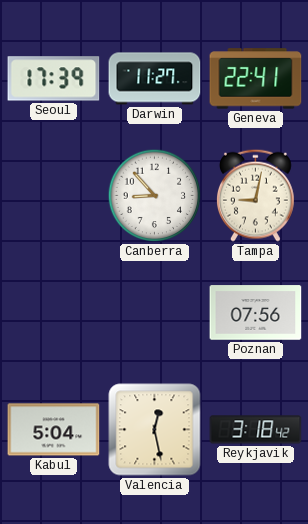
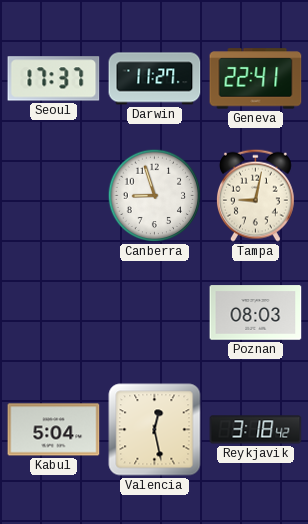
Seoul: 17:39 -> 17:37
Canberra: 8:53 -> 8:57
Poznan: 07:56 -> 08:03
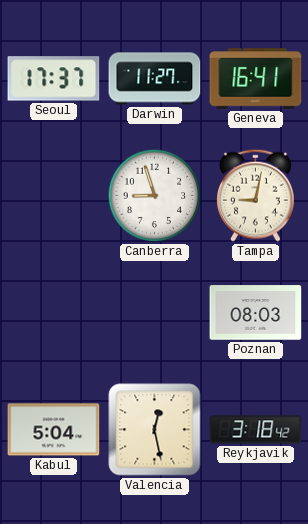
Geneva: 22:41 -> 16:41
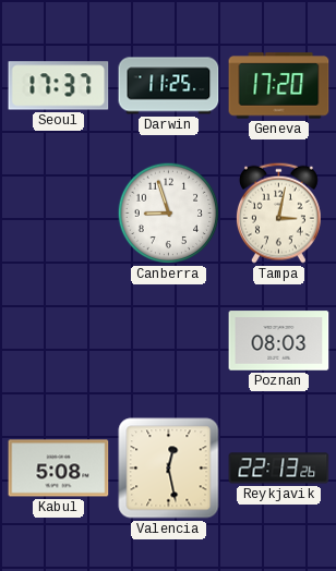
Darwin: 11:27 -> 11:25
Geneva: 16:41 -> 17:20
Tampa: 9:02 -> 3:02
Kabul: 5:04 -> 5:08
Reykjavik: 3:18 -> 22:13
